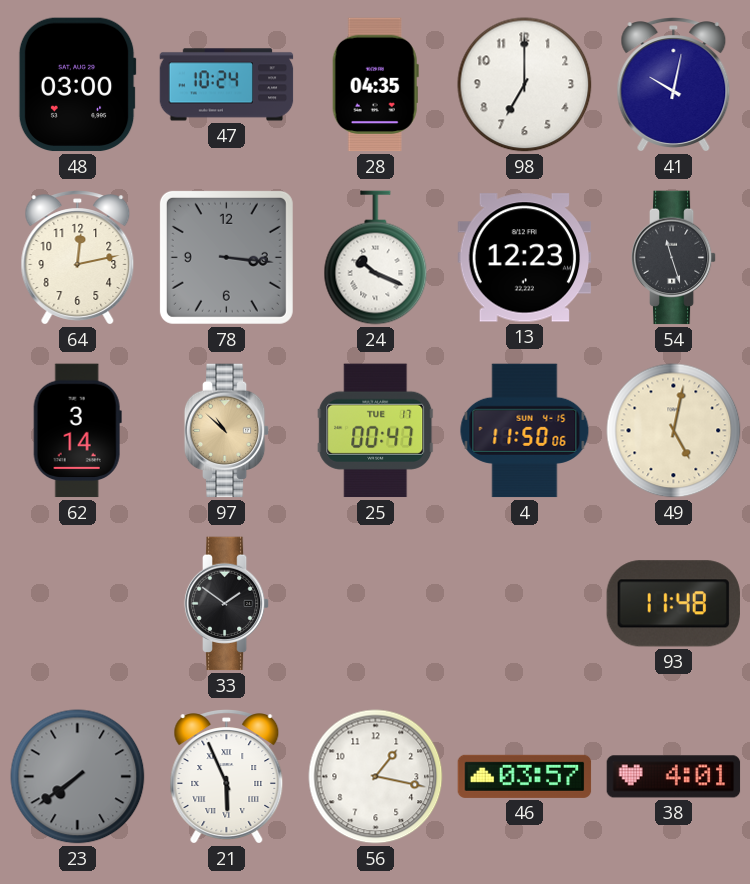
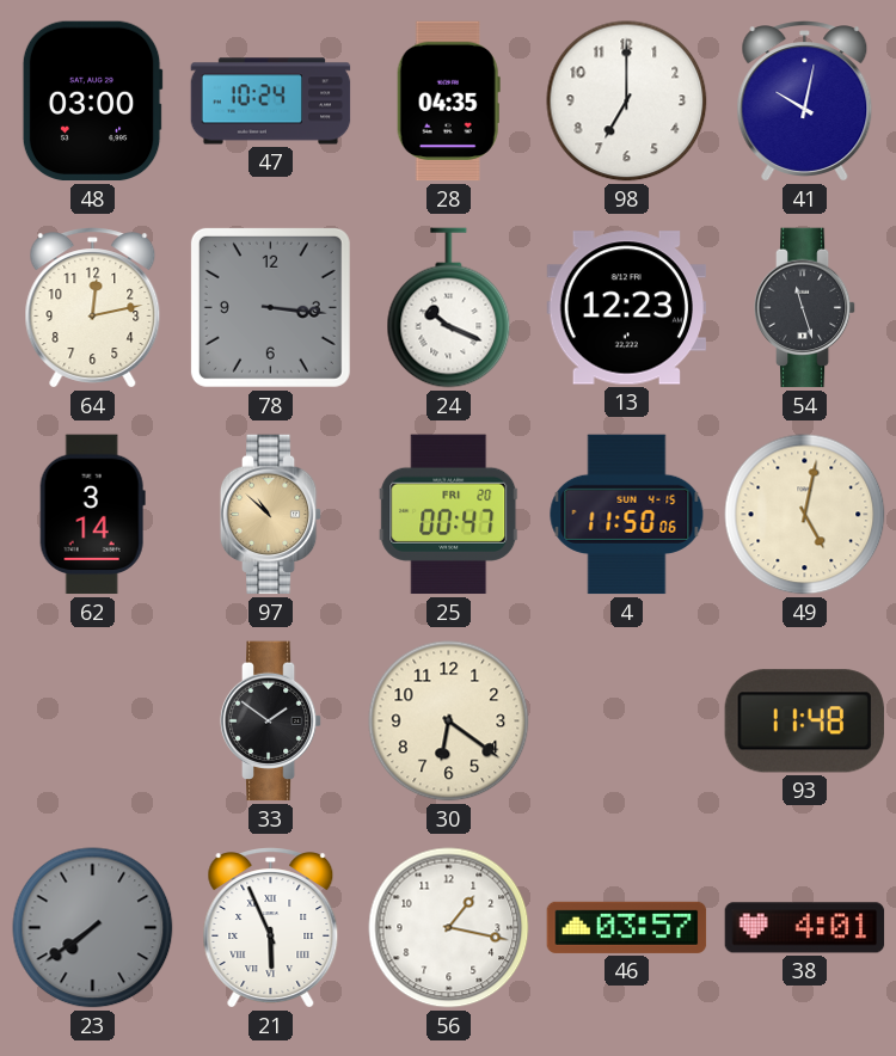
25 date: TUE 17 -> FRI 20
30: none -> 6:21
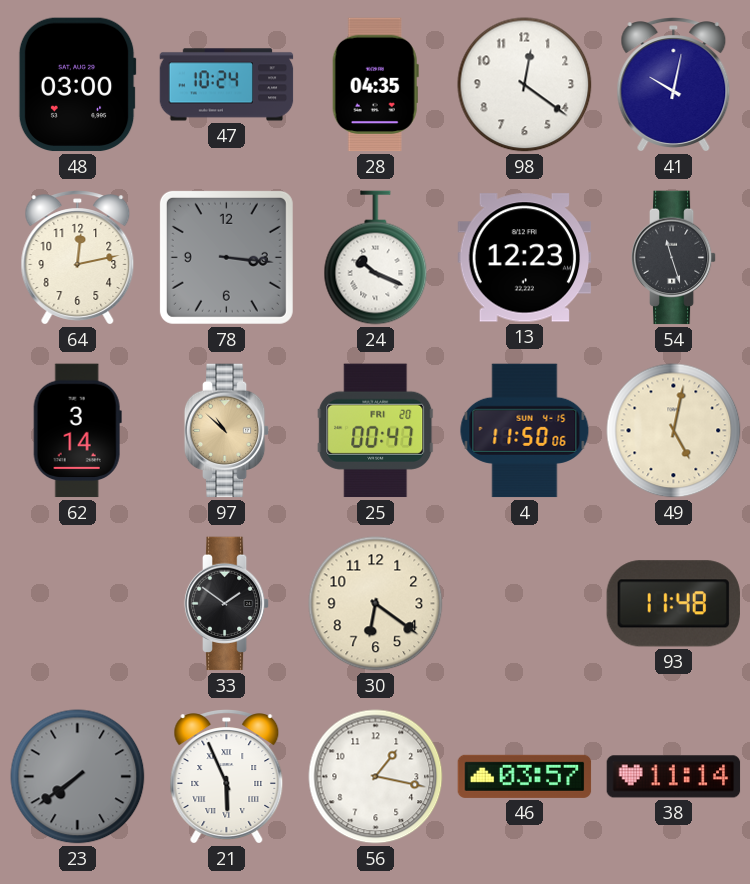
98: 7:00 -> 12:21
38: 4:01 -> 11:14
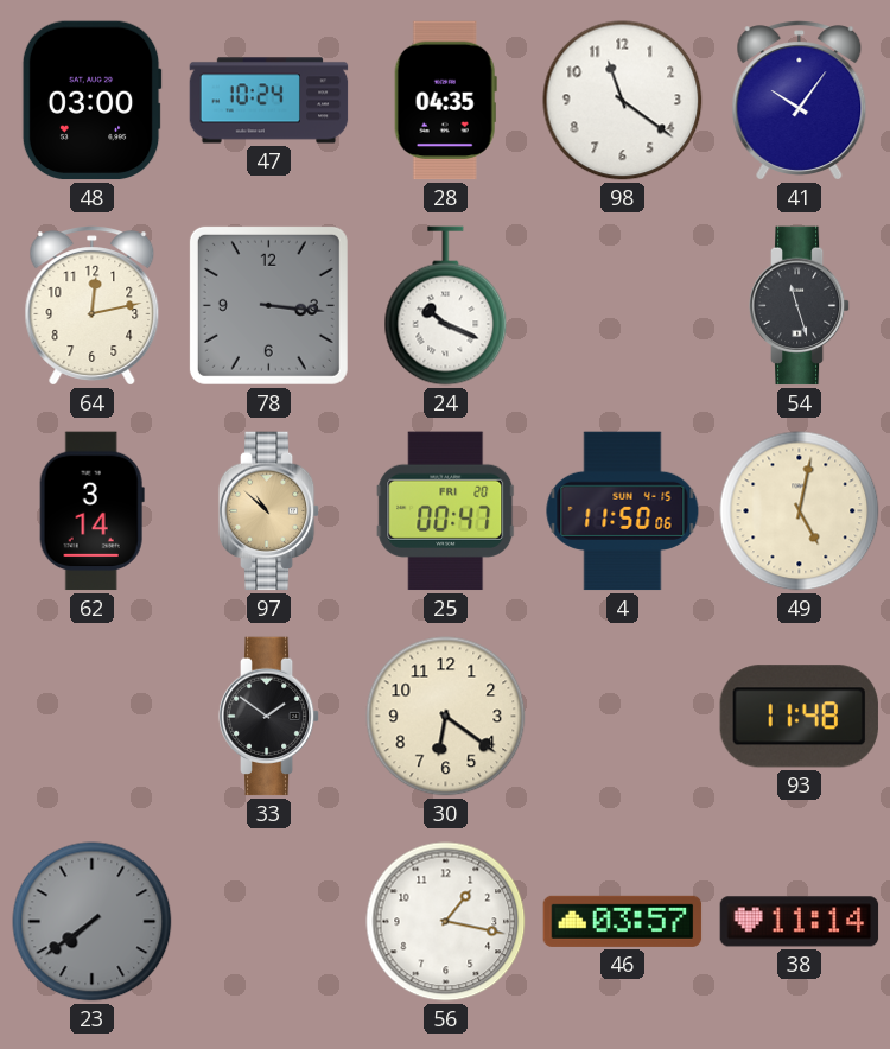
98: 12:21 -> 11:21
41: 10:02 -> 10:06
13: 12:23 -> none
21: 5:56 -> none
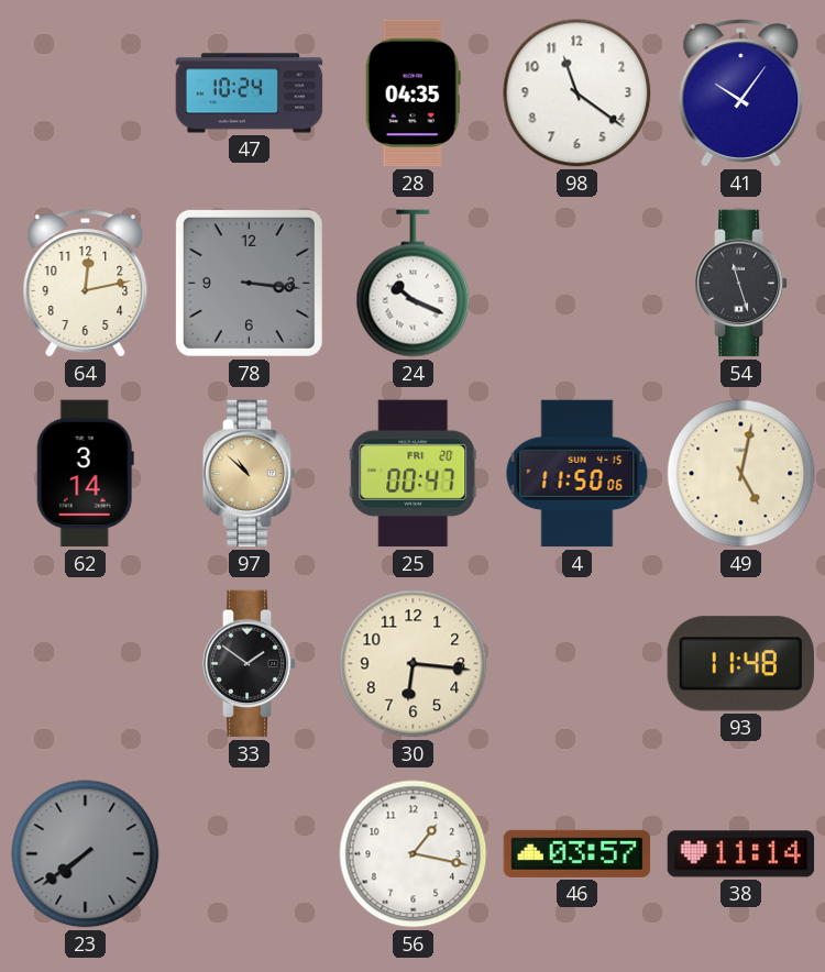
48: 03:00 -> none
30: 6:21 -> 6:16
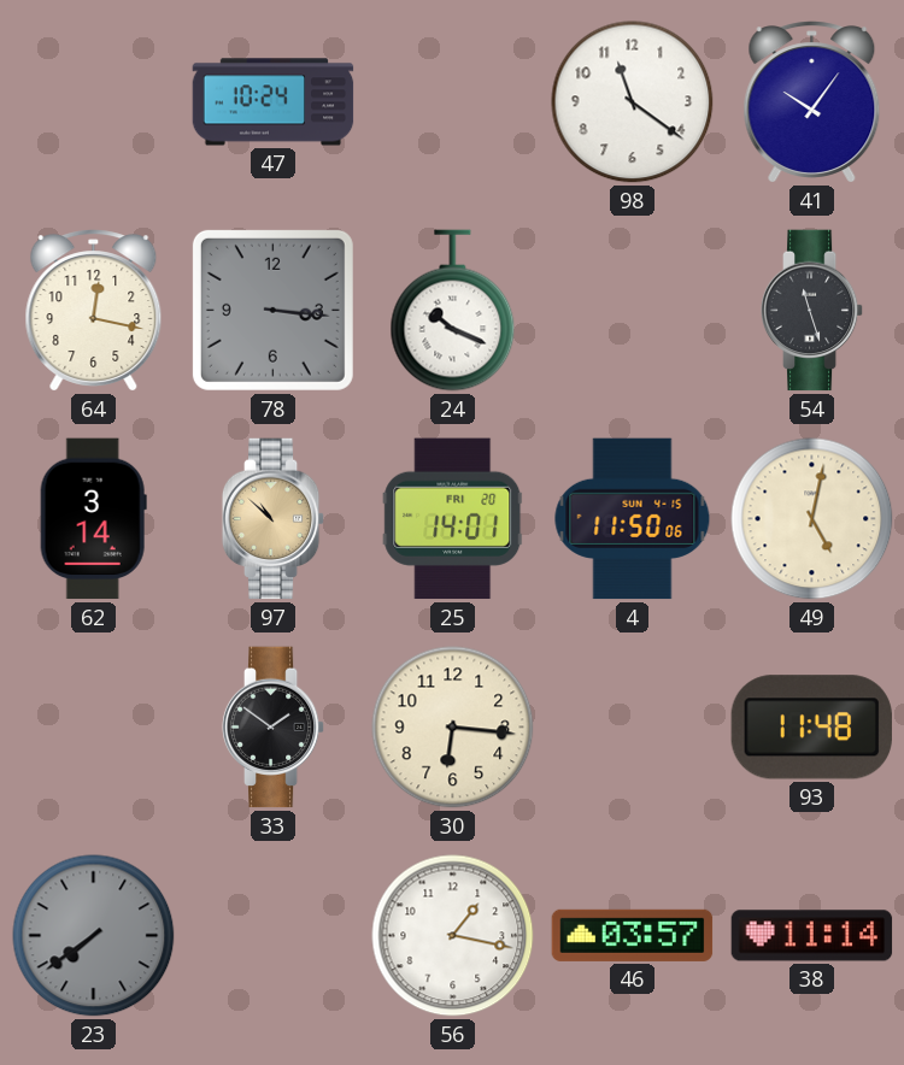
28: 04:35 -> none
64: 12:13 -> 12:17
25: 00:47 -> 14:01
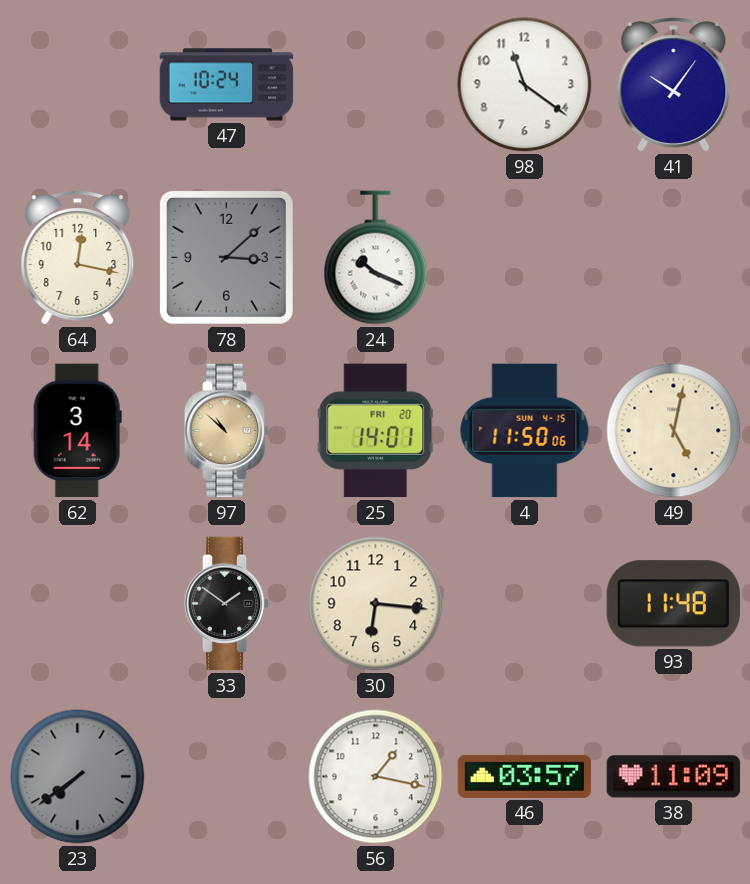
78: 3:16 -> 3:08
54: 11:27 -> none
38: 11:14 -> 11:09
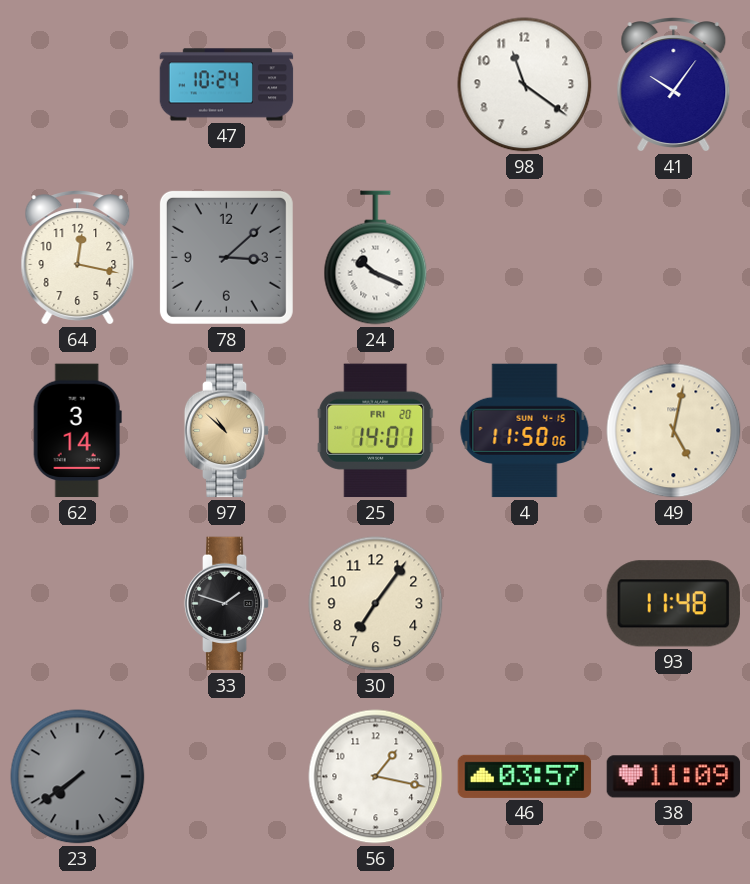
33: 1:51 -> 1:48
30: 6:16 -> 7:06
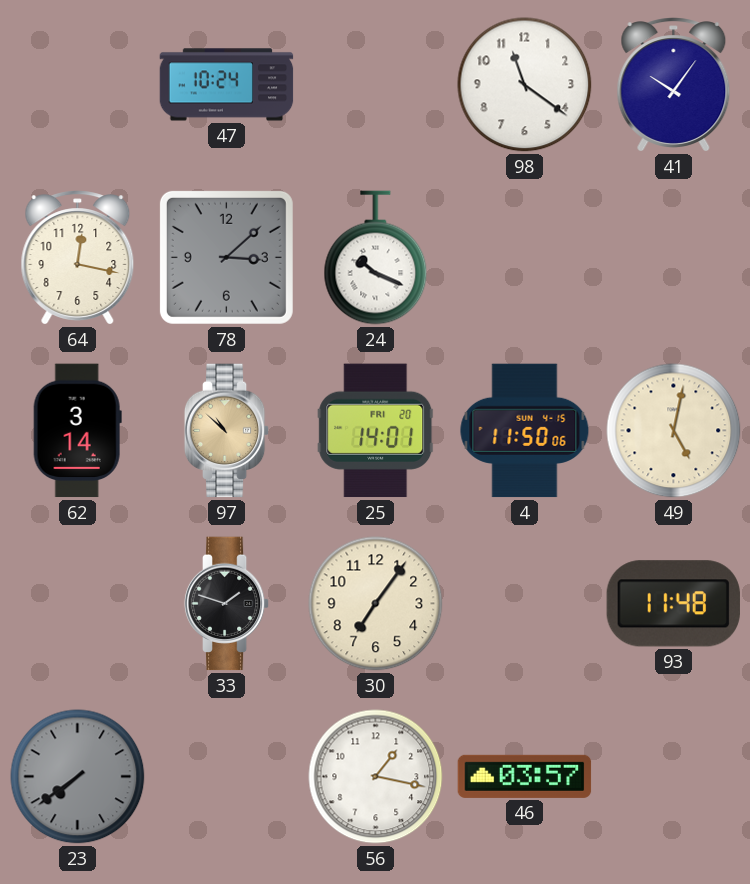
38: 11:09 -> none
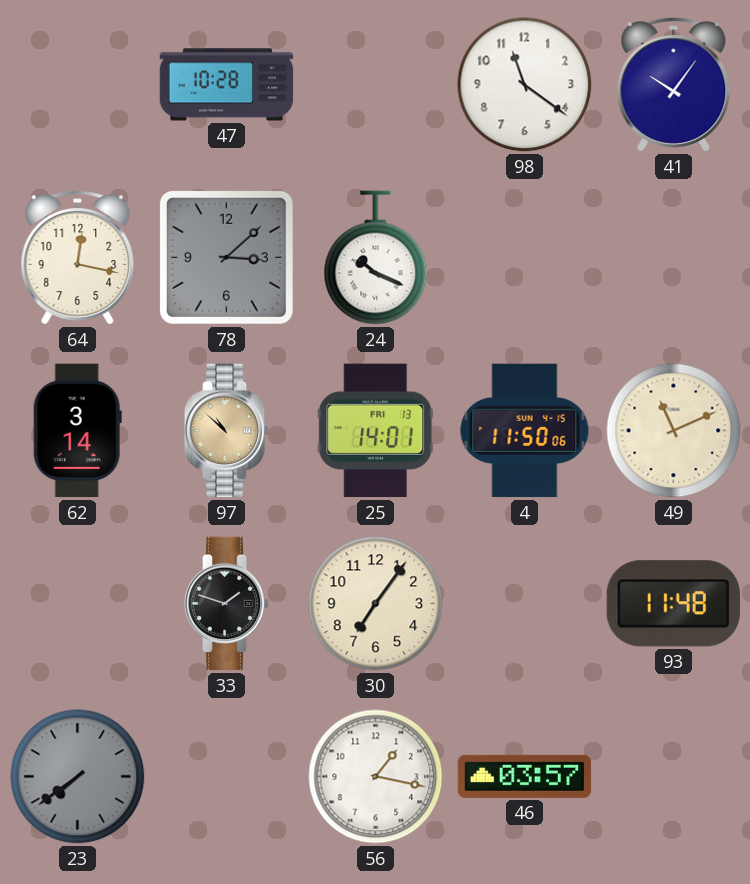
47: 10:24 -> 10:28
25 date: FRI 20 -> FRI 13
49: 5:02 -> 11:11
